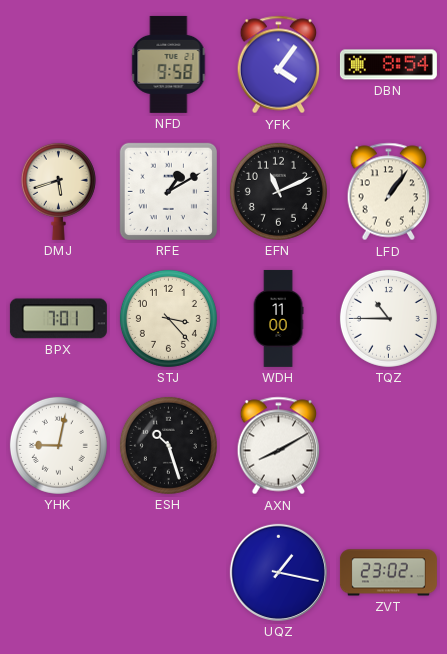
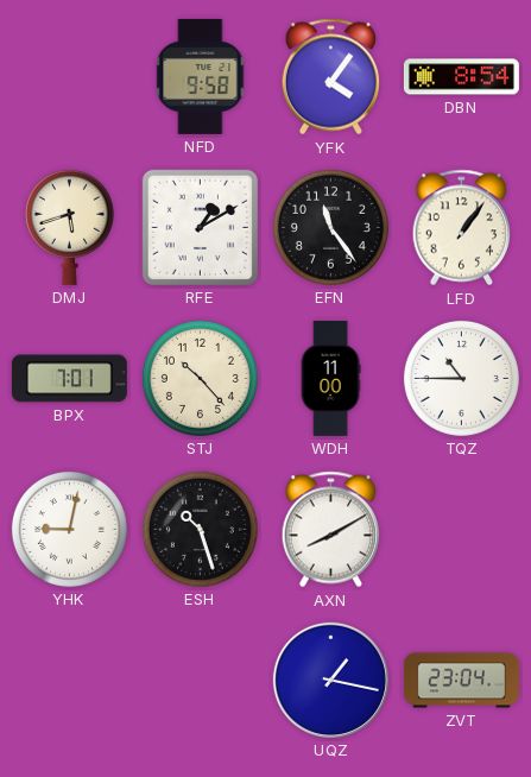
EFN: 11:11 -> 11:24
STJ: 3:23 -> 10:23
ZVT: 23:02 -> 23:04
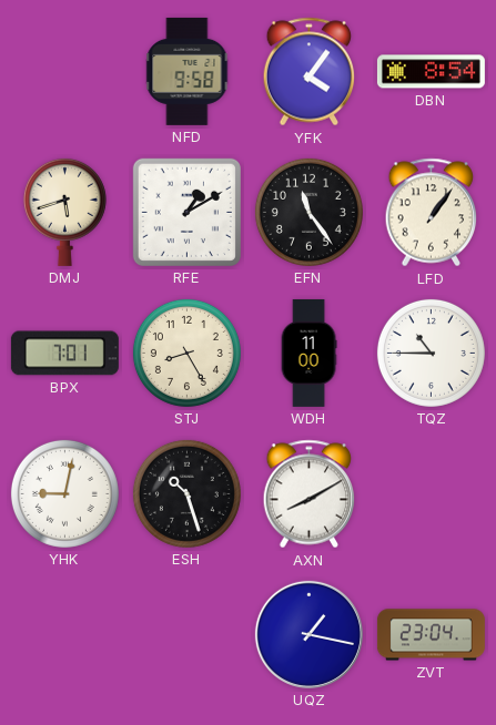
STJ: 10:23 -> 8:25
